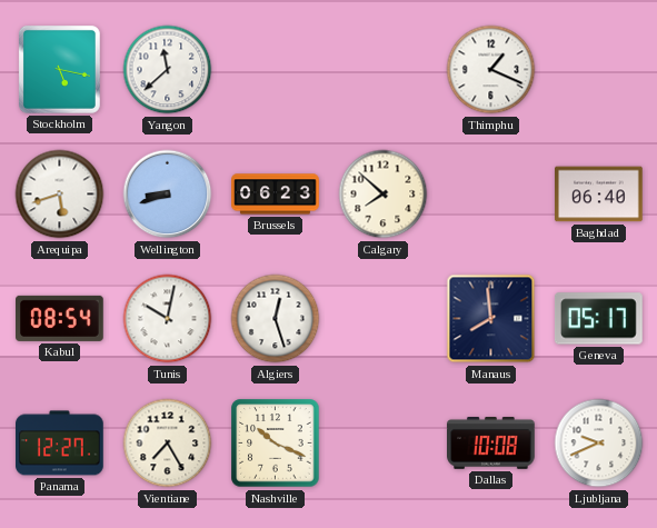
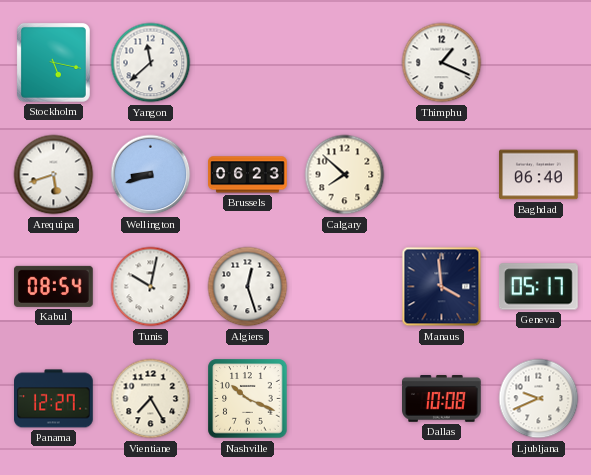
Manaus: 7:59 -> 3:59
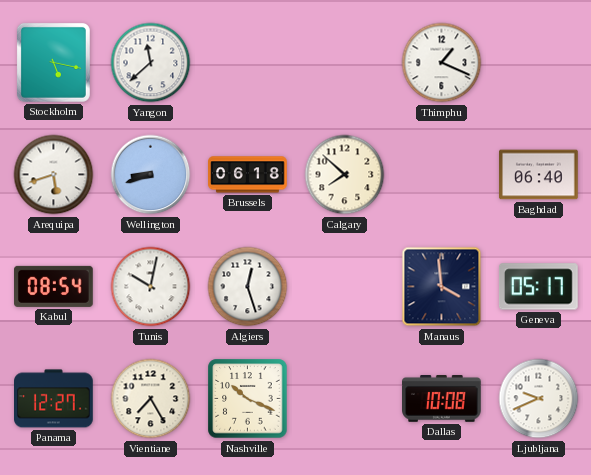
Brussels: 06:23 -> 06:18
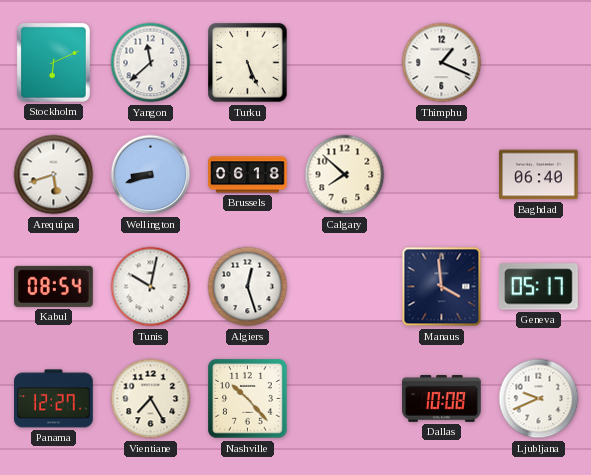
Stockholm: 5:17 -> 6:11
Turku: none -> 5:26
Nashville: 10:19 -> 10:23
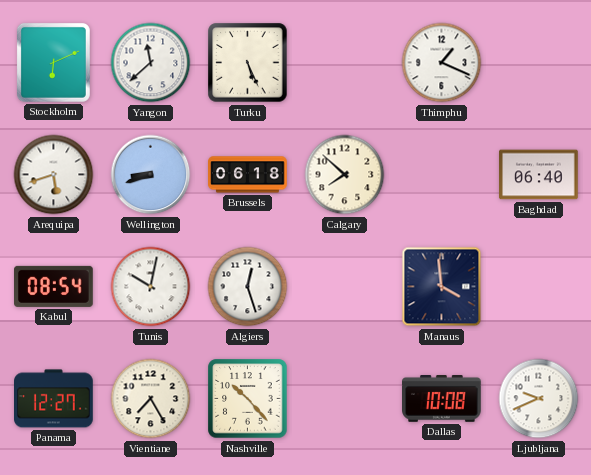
Geneva: 05:17 -> none
